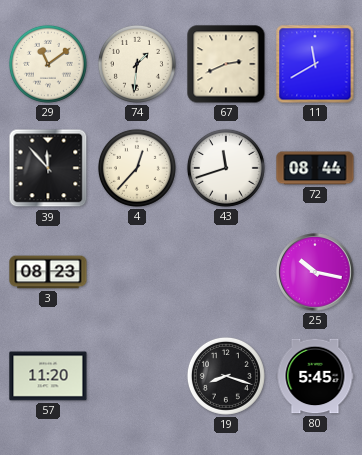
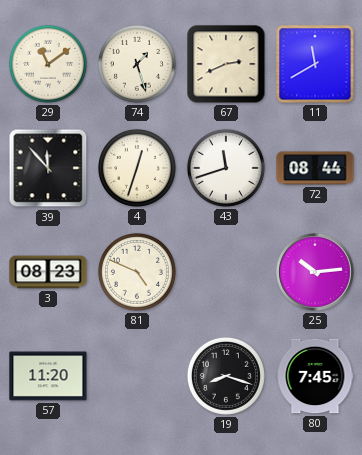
74: 1:31 -> 1:27
4: 12:37 -> 12:33
81: none -> 4:49
25: 10:17 -> 10:14
80: 5:45 -> 7:45
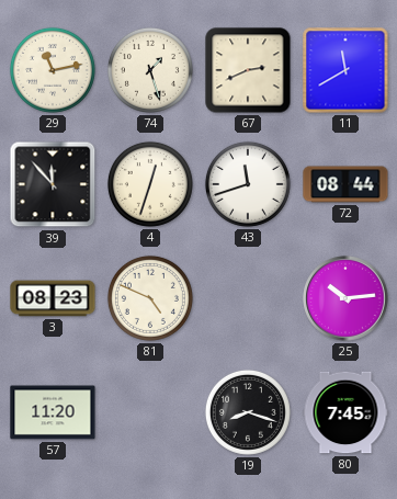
29: 11:09 -> 11:13
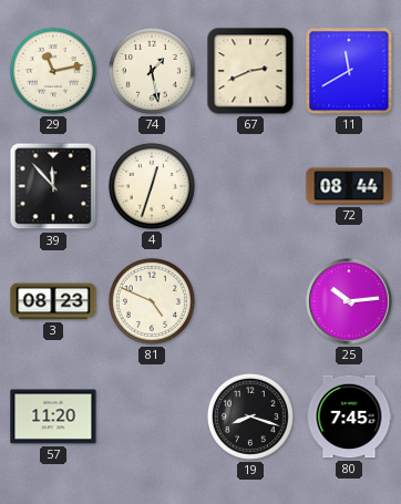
74: 1:27 -> 1:28
43: 11:42 -> none
